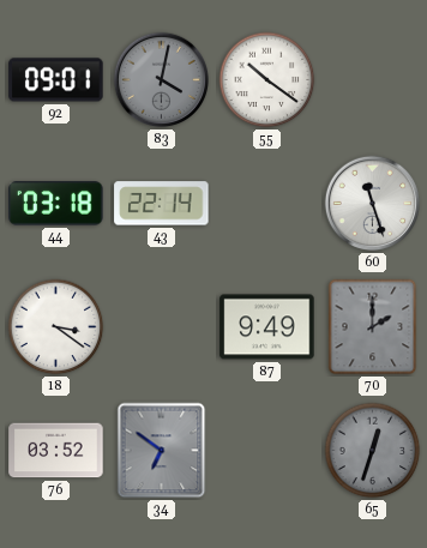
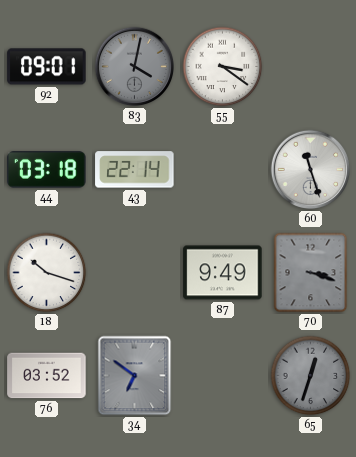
55: 10:21 -> 3:21
18: 3:21 -> 10:18
70: 2:00 -> 3:18
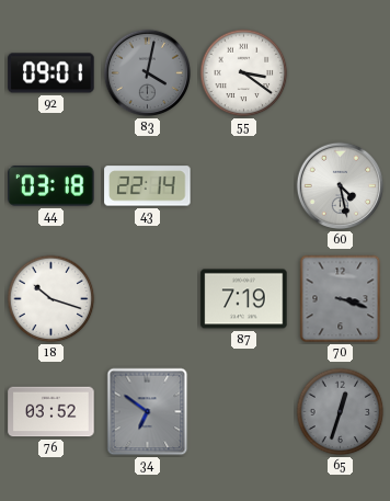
60: 11:27 -> 4:28
87: 9:49 -> 7:19
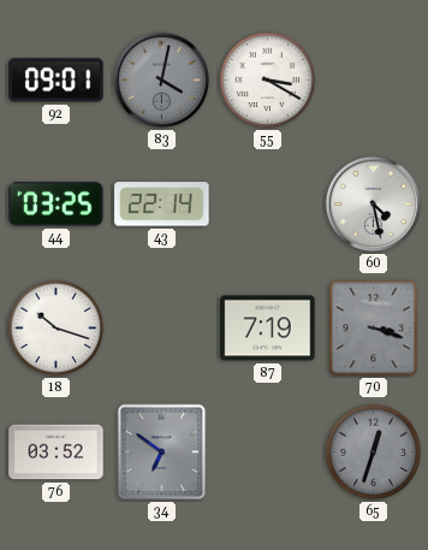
55: 3:21 -> 3:20
44: 03:18 -> 03:25
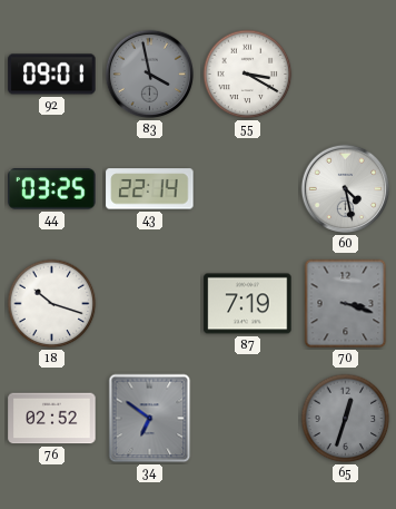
83: 4:02 -> 3:58
76: 03:52 -> 02:52
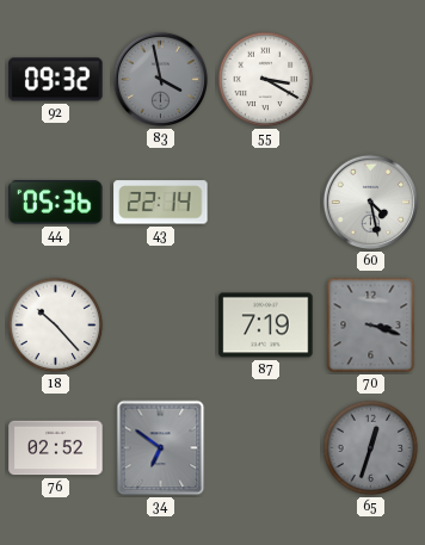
92: 09:01 -> 09:32
44: 03:25 -> 05:36
18: 10:18 -> 10:23
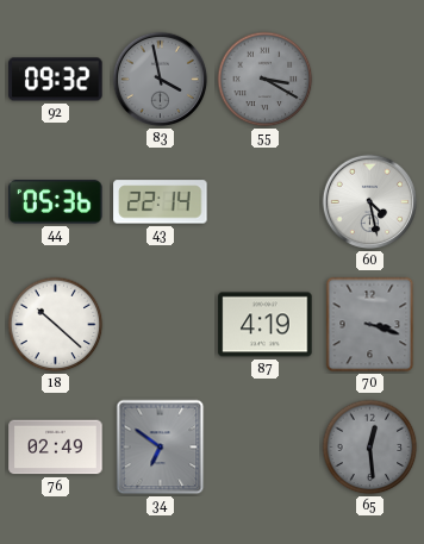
55 dial: white -> grey
18: 10:23 -> 10:22
87: 7:19 -> 4:19
76: 02:52 -> 02:49
65: 12:33 -> 12:29
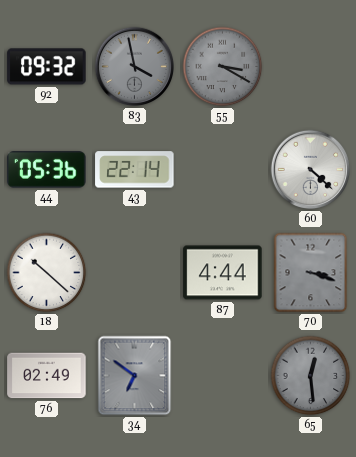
60: 4:28 -> 4:22
87: 4:19 -> 4:44
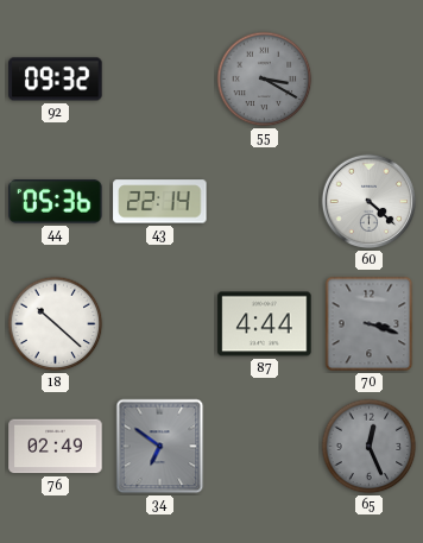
83: 3:58 -> none
65: 12:29 -> 12:26
